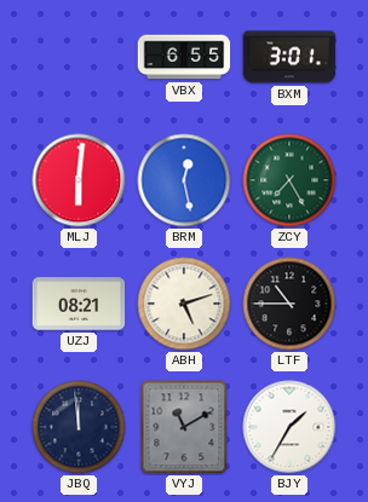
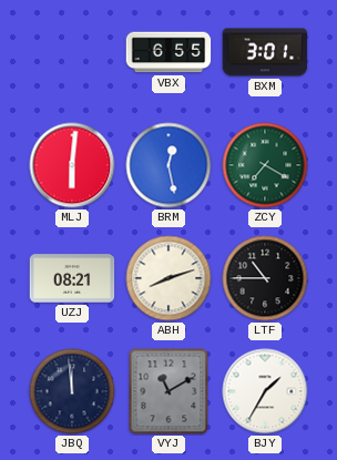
ZCY: 7:25 -> 7:20
ABH: 5:12 -> 8:12
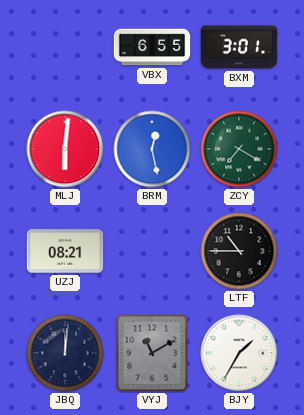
ABH: 8:12 -> none
JBQ: 11:59 -> 12:01
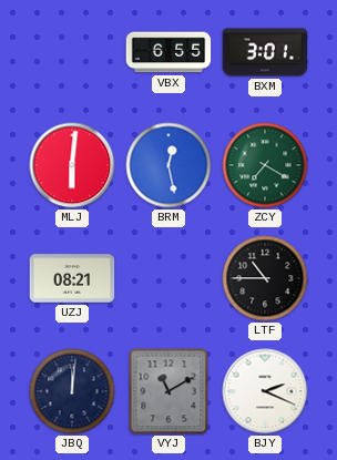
BJY: 1:35 -> 2:19
